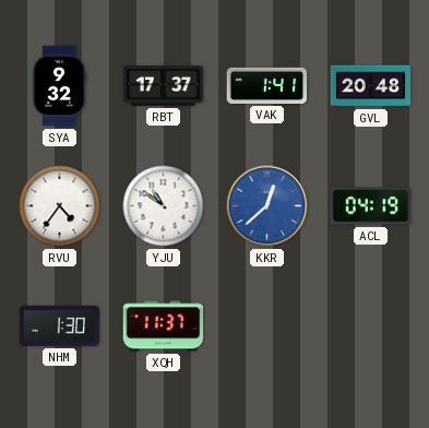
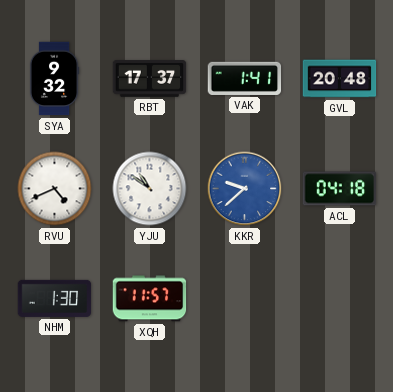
RVU: 4:36 -> 4:41
KKR: 12:38 -> 9:38
ACL: 04:19 -> 04:18
XQH: 11:37 -> 11:57
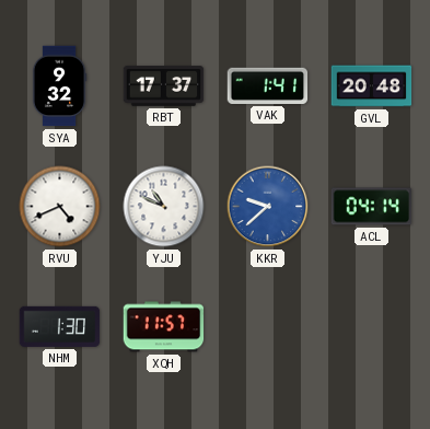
YJU: 10:51 -> 10:49
ACL: 04:18 -> 04:14
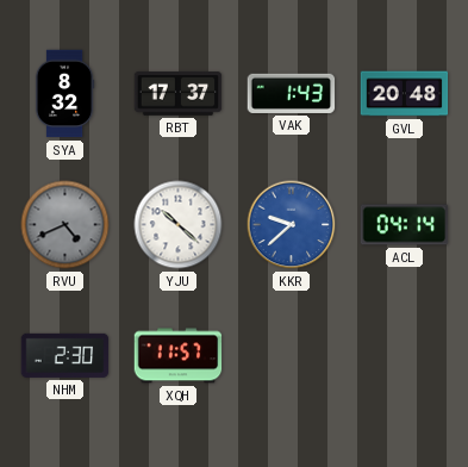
SYA: 9:32 -> 8:32
VAK: 1:41 -> 1:43
RVU dial: white -> grey
YJU: 10:49 -> 10:22
NHM: 1:30 -> 2:30
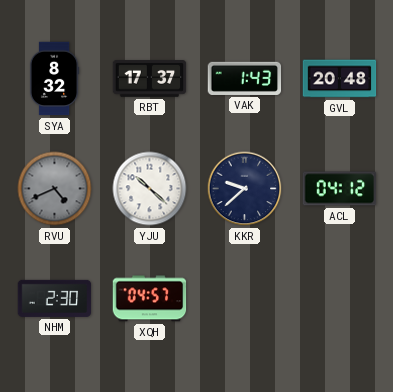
KKR dial: blue -> navy
ACL: 04:14 -> 04:12
XQH: 11:57 -> 04:57
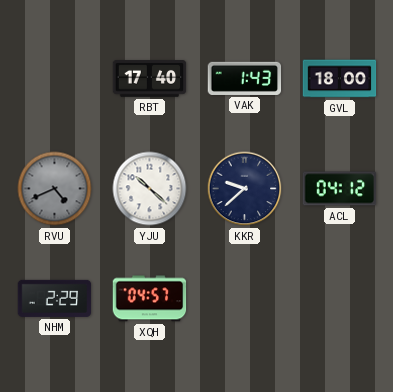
SYA: 8:32 -> none
RBT: 17:37 -> 17:40
GVL: 20:48 -> 18:00
NHM: 2:30 -> 2:29
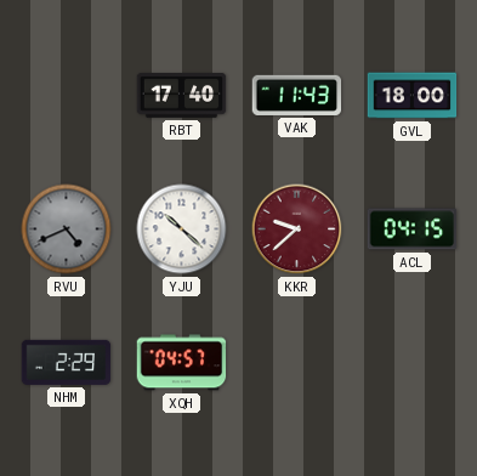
VAK: 1:43 -> 11:43
KKR dial: navy -> burgundy
ACL: 04:12 -> 04:15
